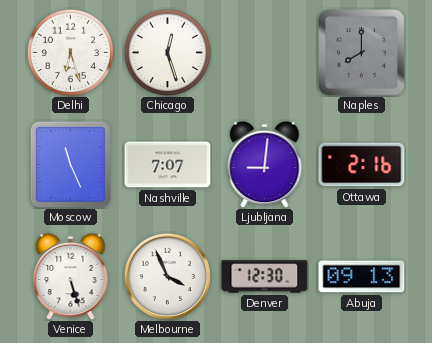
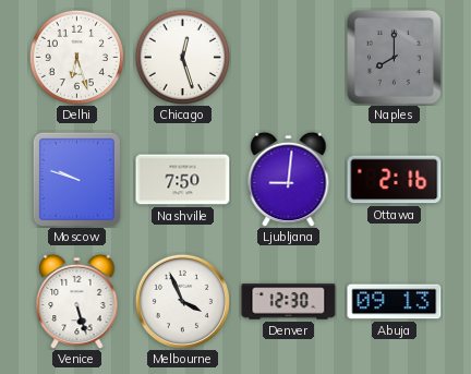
Moscow: 11:26 -> 9:48
Nashville: 7:07 -> 7:50
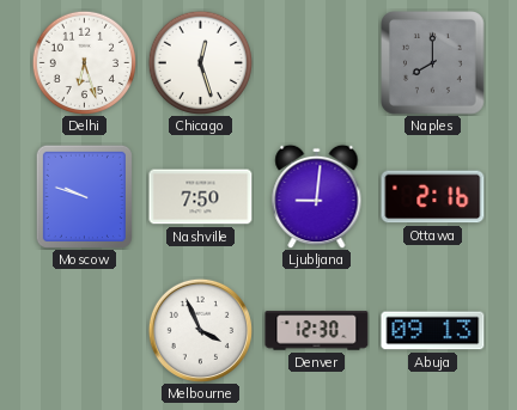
Venice: 5:27 -> none
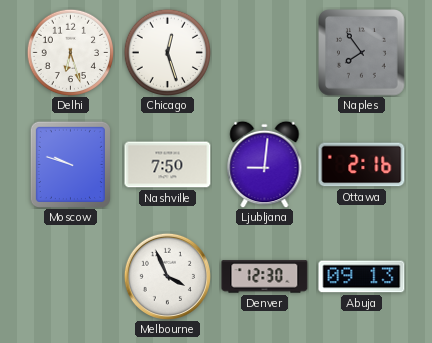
Naples: 8:00 -> 7:54
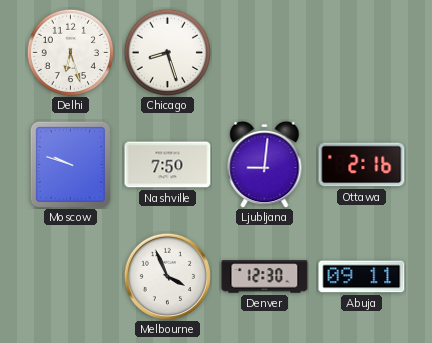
Chicago: 12:27 -> 8:27
Naples: 7:54 -> none
Abuja: 09:13 -> 09:11
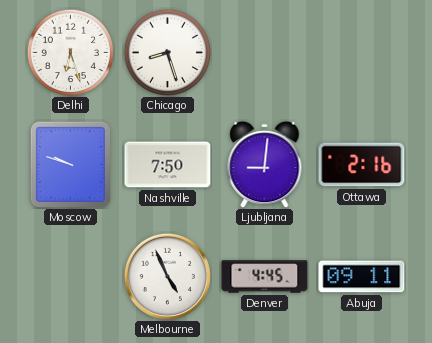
Melbourne: 3:56 -> 4:56
Denver: 12:30 -> 4:45
